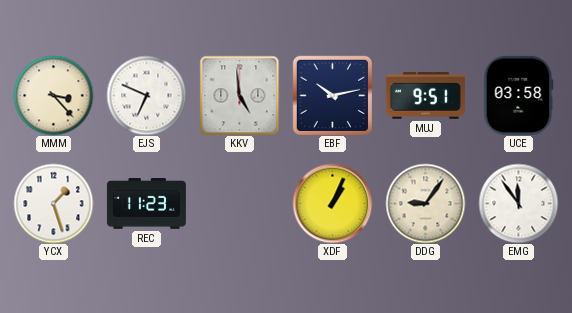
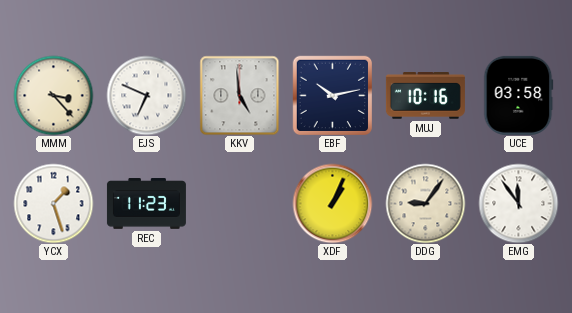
MUJ: 9:51 -> 10:16
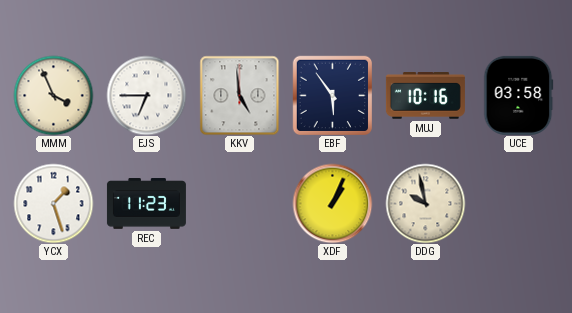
MMM: 3:23 -> 3:56
EJS: 6:49 -> 6:45
EBF: 10:13 -> 5:54
DDG: 9:06 -> 9:58
EMG: 11:54 -> none
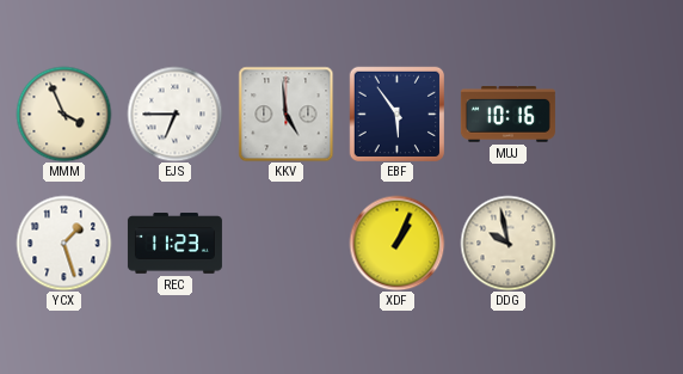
UCE: 03:58 -> none
